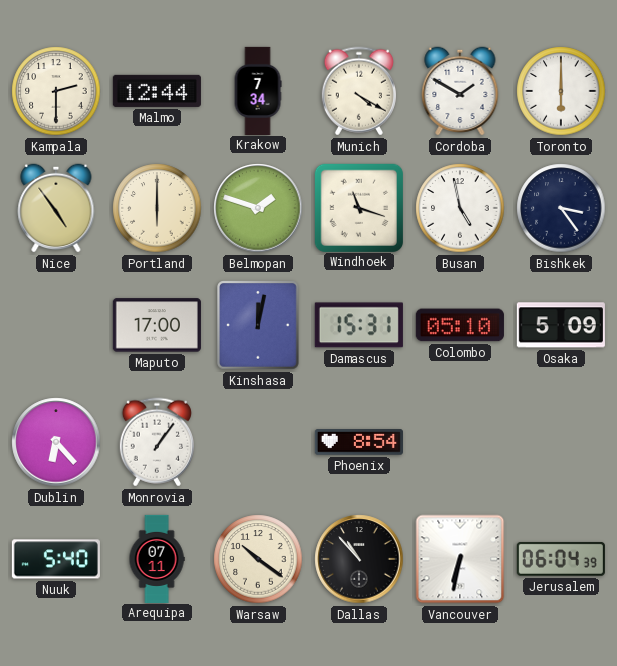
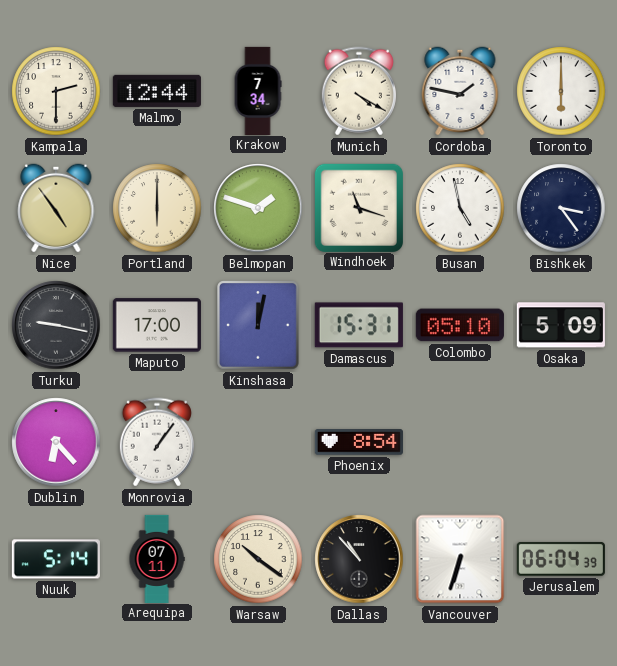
Cordoba: 1:50 -> 1:47
Turku: none -> 9:17
Nuuk: 5:40 -> 5:14
Vancouver: 6:32 -> 6:33
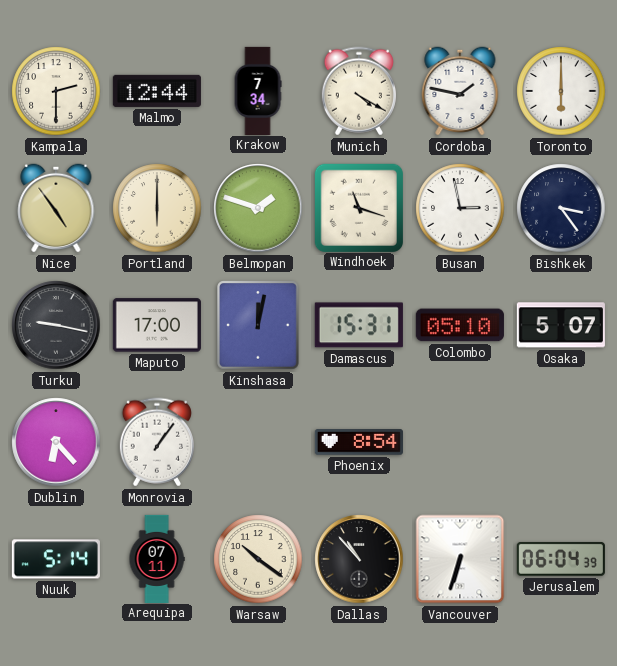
Busan: 4:58 -> 2:58
Osaka: 5:09 -> 5:07
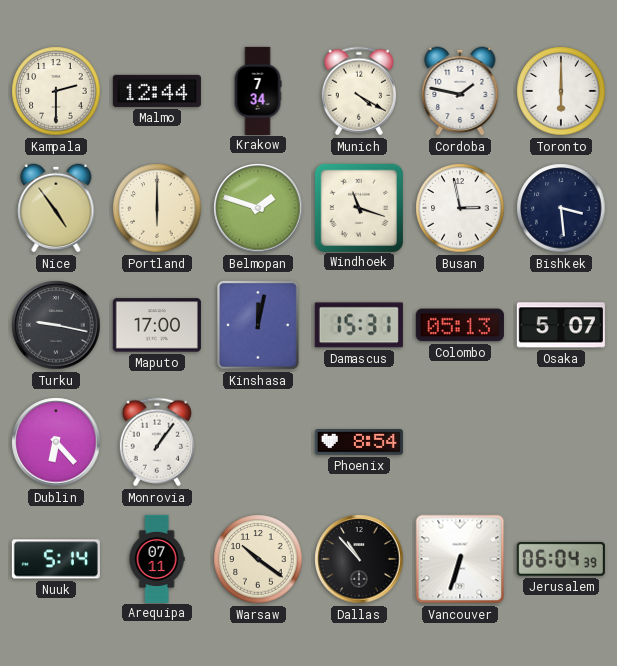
Bishkek: 3:24 -> 3:29
Colombo: 05:10 -> 05:13
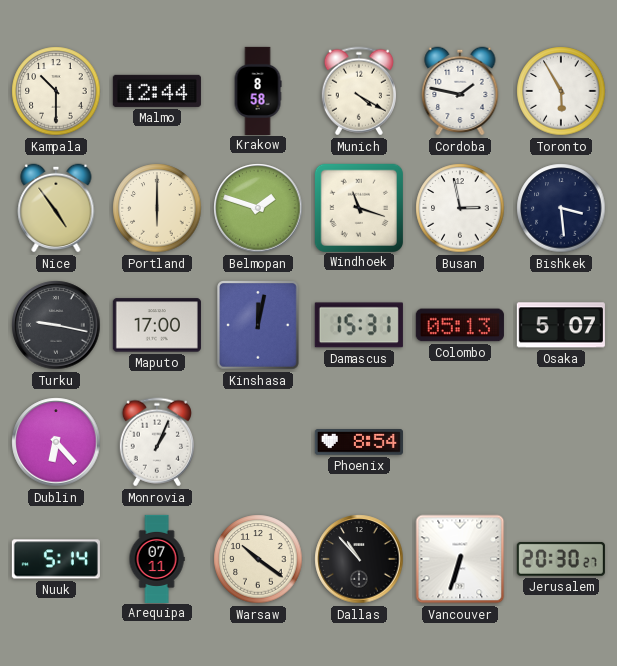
Kampala: 2:30 -> 10:30
Krakow: 7:34 -> 8:58
Toronto: 6:00 -> 5:55
Monrovia: 1:06 -> 1:04
Jerusalem: 06:04 -> 20:30
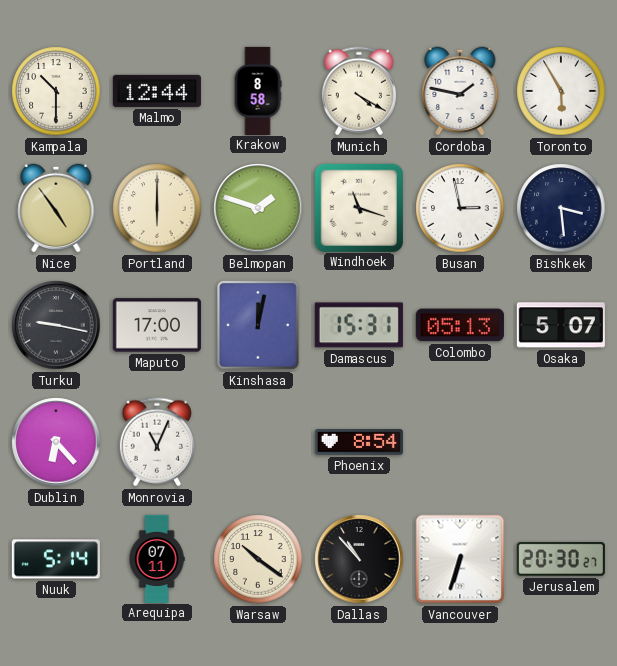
Monrovia: 1:04 -> 11:04
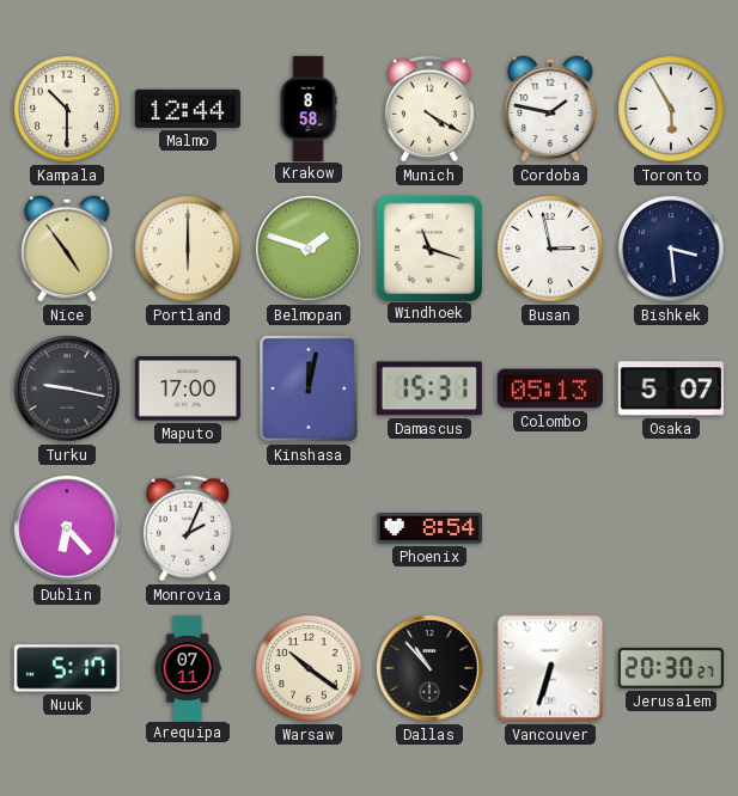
Monrovia: 11:04 -> 2:04
Nuuk: 5:14 -> 5:17
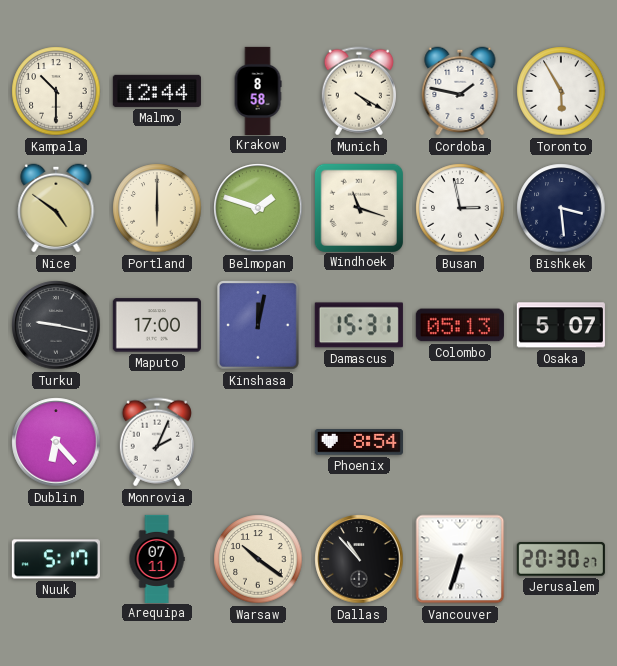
Nice: 4:54 -> 4:51
